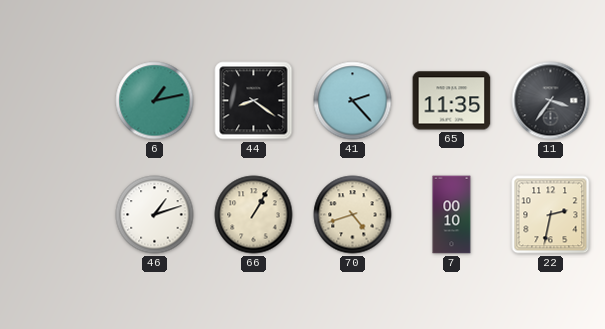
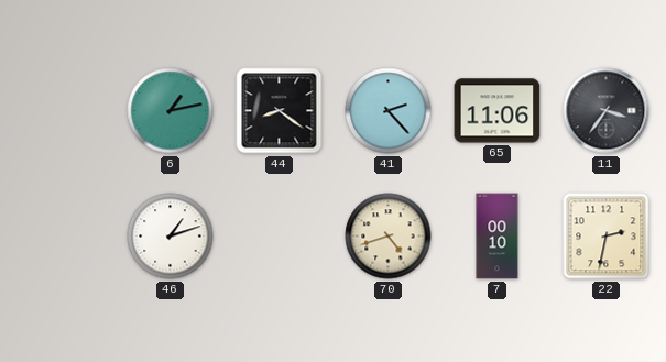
65: 11:35 -> 11:06
66: 1:05 -> none
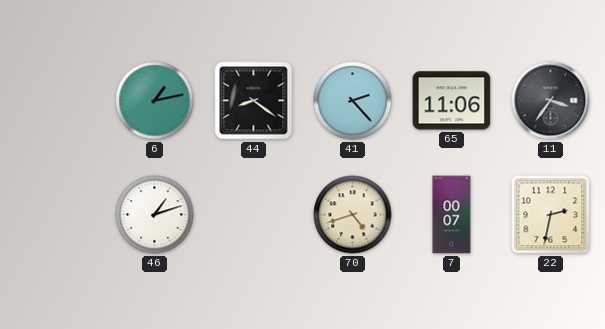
7: 00:10 -> 00:07
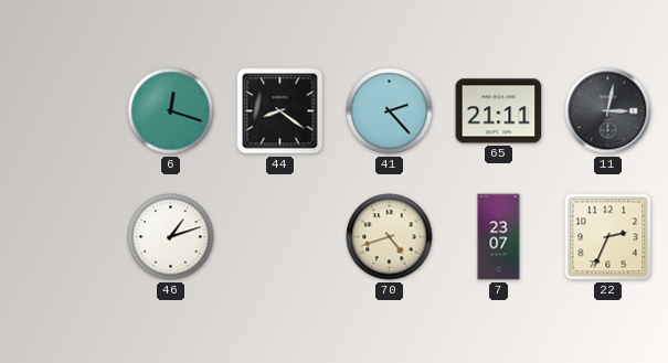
6: 1:13 -> 12:18
65: 11:06 -> 21:11
11: 3:36 -> 3:02
7: 00:07 -> 23:07
22: 2:32 -> 2:34
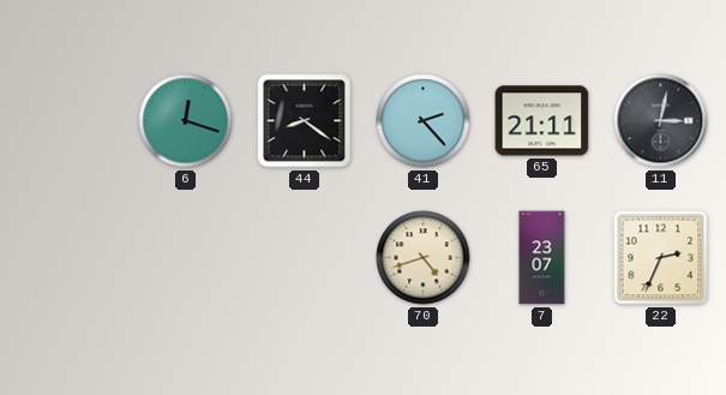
46: 1:12 -> none
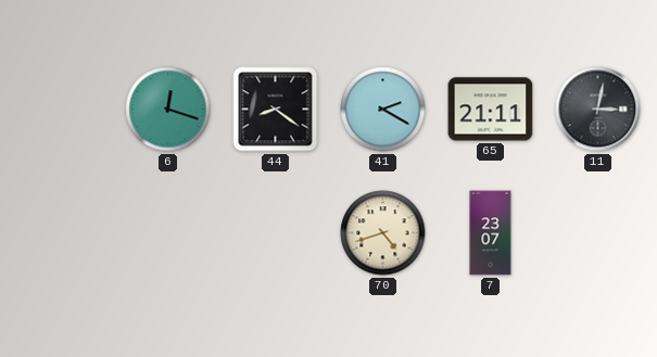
41: 2:23 -> 2:20
22: 2:34 -> none
